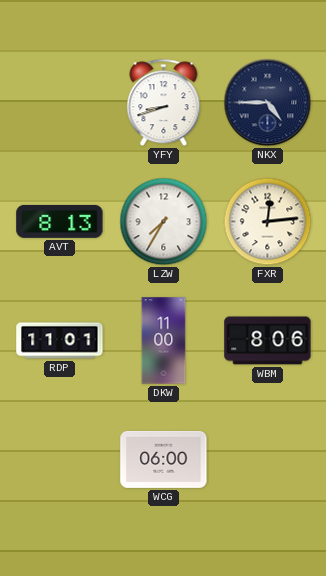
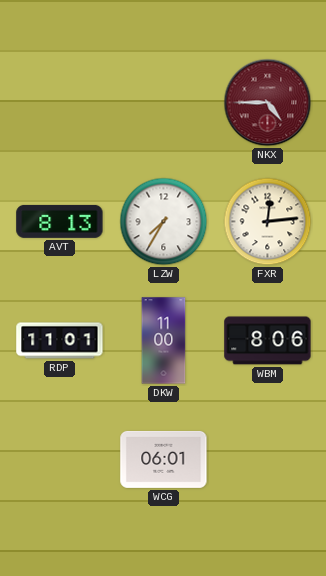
YFY: 8:42 -> none
NKX dial: navy -> burgundy
WCG: 06:00 -> 06:01
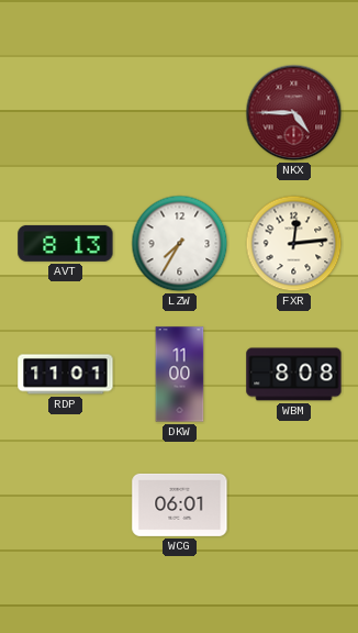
WBM: 8:06 -> 8:08
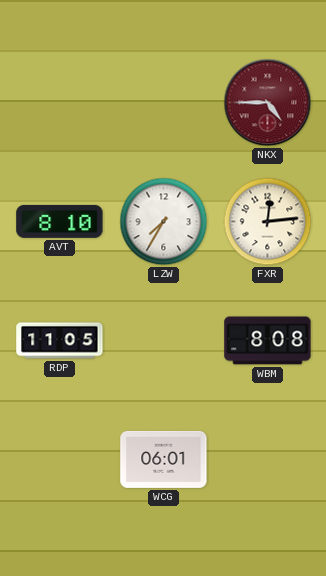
AVT: 8:13 -> 8:10
RDP: 11:01 -> 11:05
DKW: 11:00 -> none
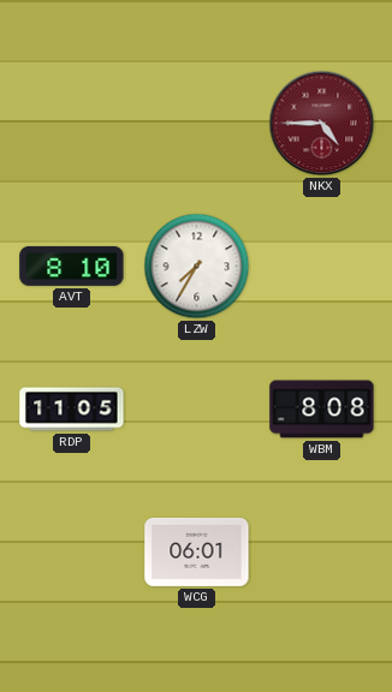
FXR: 12:14 -> none
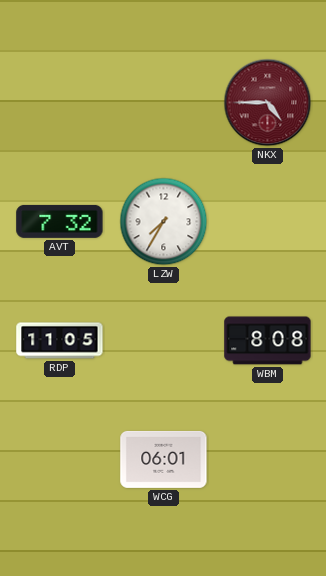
AVT: 8:10 -> 7:32
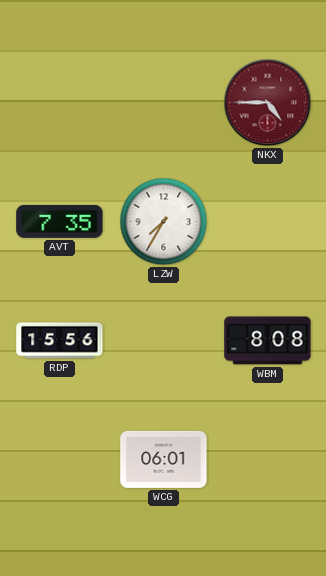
AVT: 7:32 -> 7:35
RDP: 11:05 -> 15:56
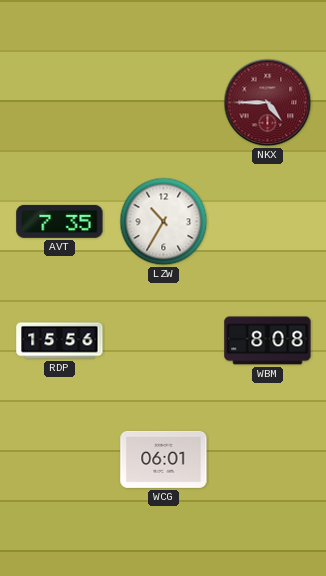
LZW: 7:35 -> 10:35
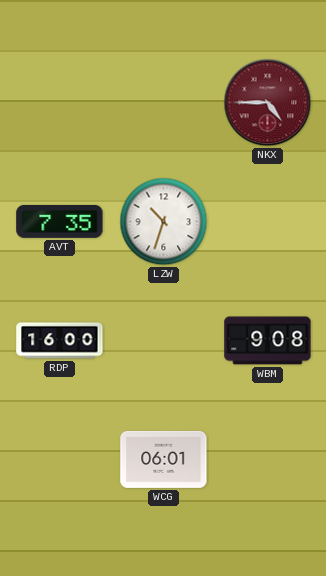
LZW: 10:35 -> 10:33
RDP: 15:56 -> 16:00
WBM: 8:08 -> 9:08
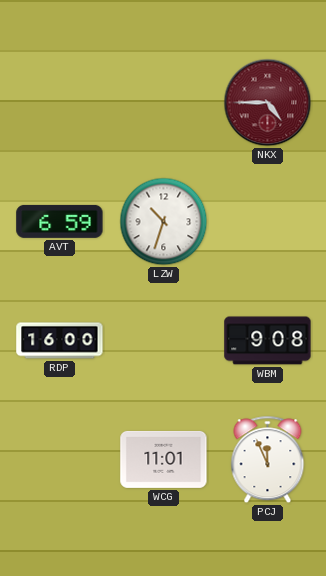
AVT: 7:35 -> 6:59
WCG: 06:01 -> 11:01
PCJ: none -> 11:56
